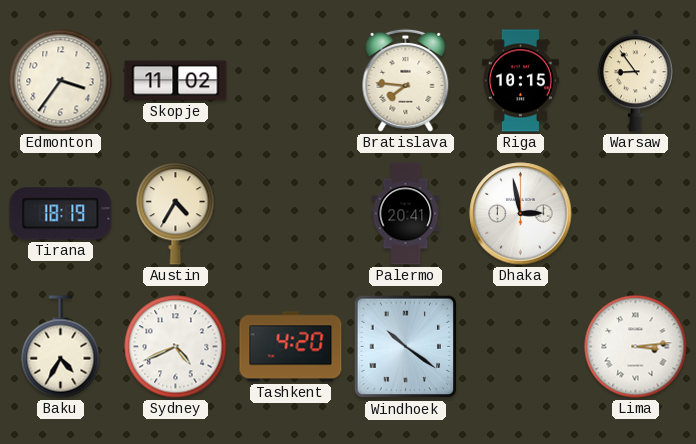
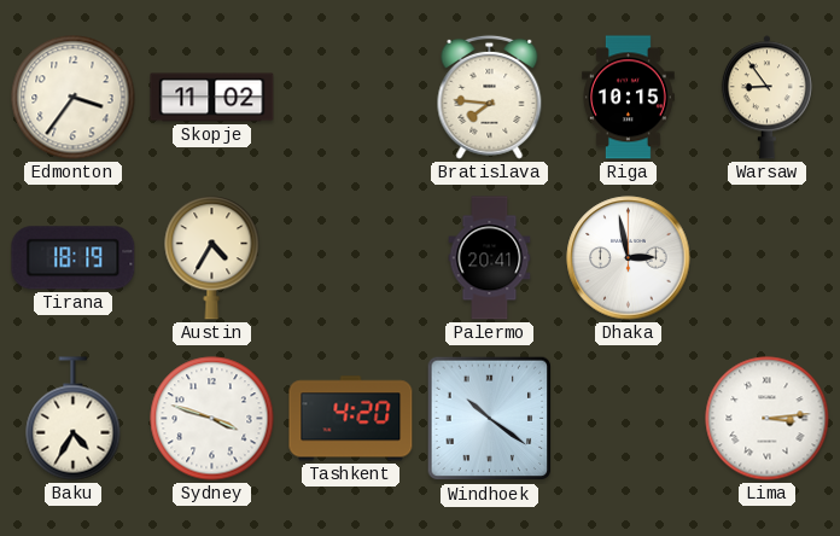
Sydney: 4:41 -> 3:48
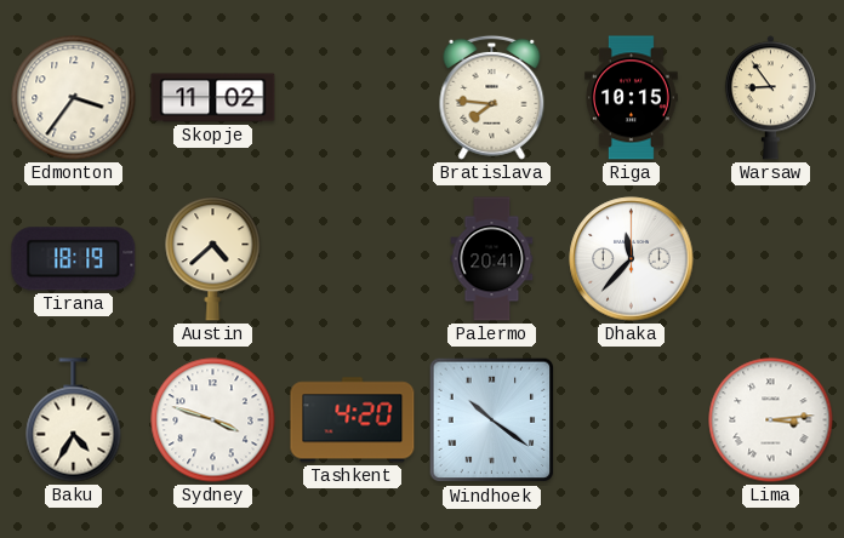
Austin: 4:35 -> 4:38
Dhaka: 2:58 -> 11:37
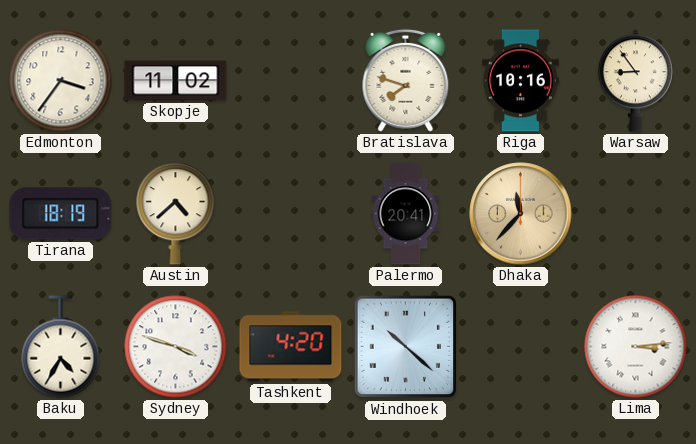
Bratislava: 7:46 -> 7:48
Riga: 10:15 -> 10:16
Dhaka dial: white -> champagne
Windhoek: 10:21 -> 10:22
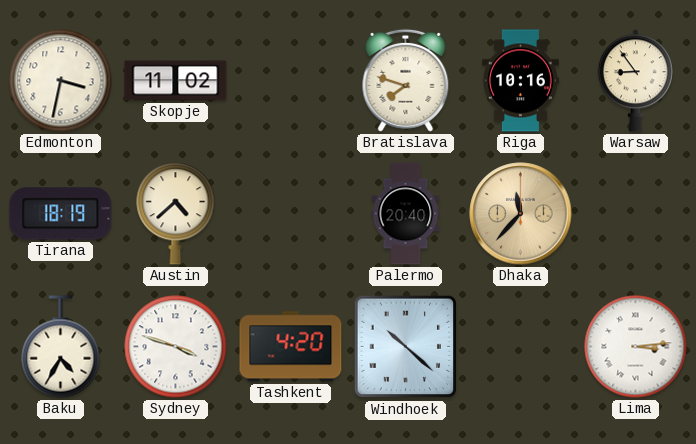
Edmonton: 3:36 -> 3:32
Palermo: 20:41 -> 20:40
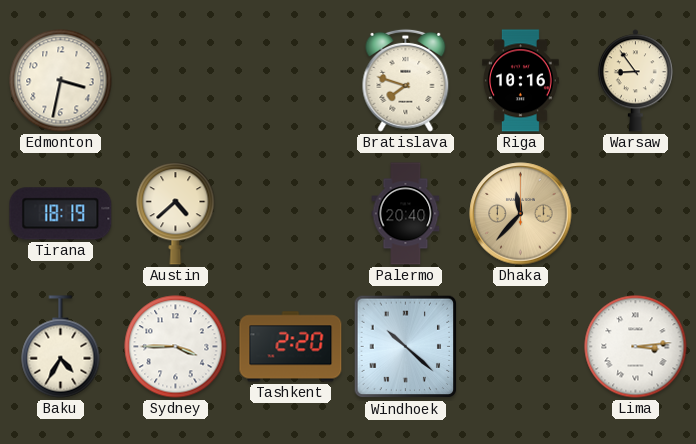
Skopje: 11:02 -> none
Sydney: 3:48 -> 3:45
Tashkent: 4:20 -> 2:20
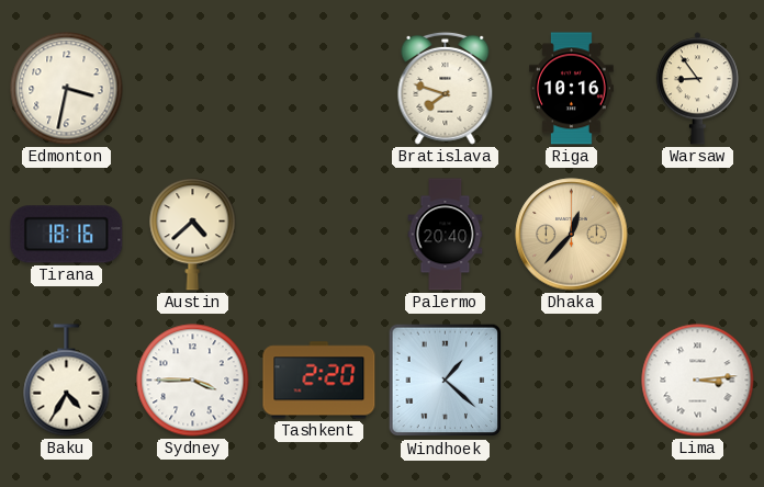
Tirana: 18:19 -> 18:16
Dhaka: 11:37 -> 12:37
Windhoek: 10:22 -> 1:22
